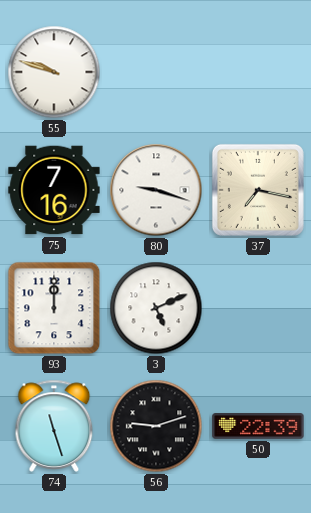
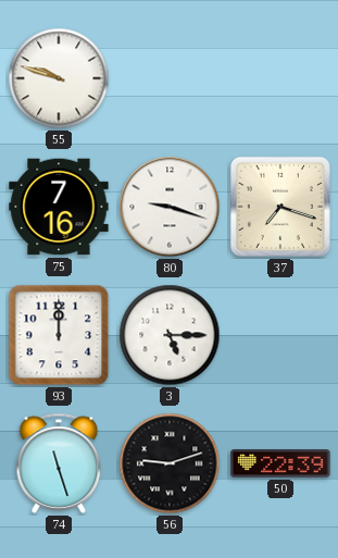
37: 7:17 -> 7:18
3: 5:11 -> 5:15
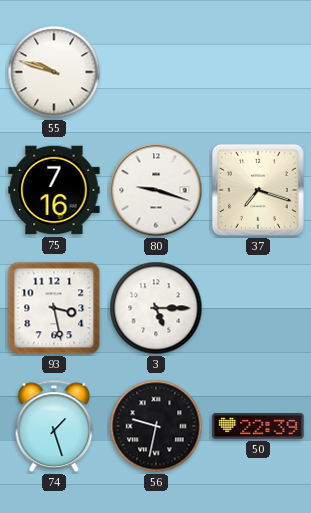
93: 12:00 -> 3:28
74: 11:27 -> 1:27
56: 9:12 -> 9:32
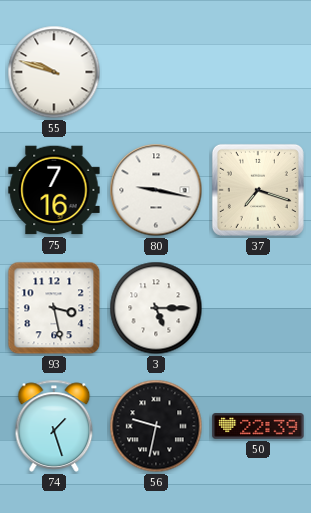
80: 9:18 -> 9:17
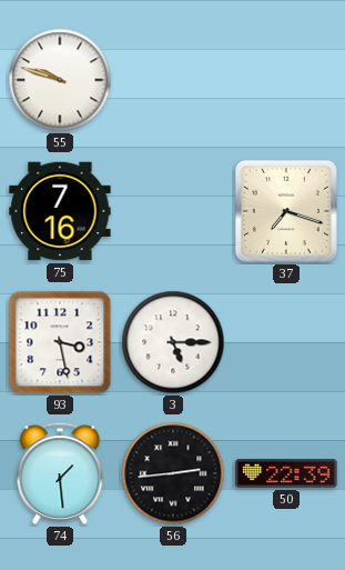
80: 9:17 -> none
74: 1:27 -> 1:29
56: 9:32 -> 2:44
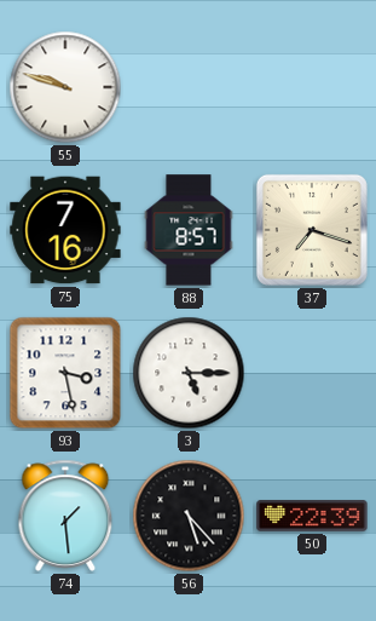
88: none -> 8:57
56: 2:44 -> 5:23
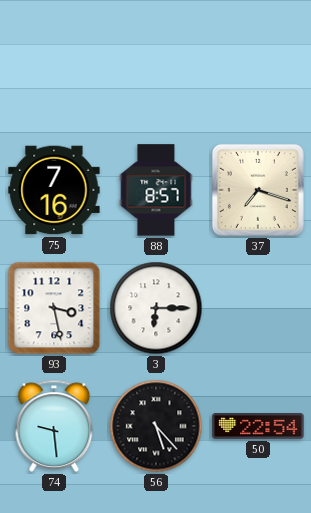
55: 9:48 -> none
3: 5:15 -> 6:15
74: 1:29 -> 9:29
50: 22:39 -> 22:54
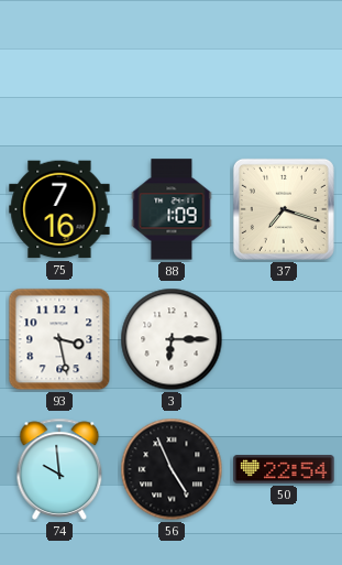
88: 8:57 -> 1:09
74: 9:29 -> 9:59
56: 5:23 -> 4:56
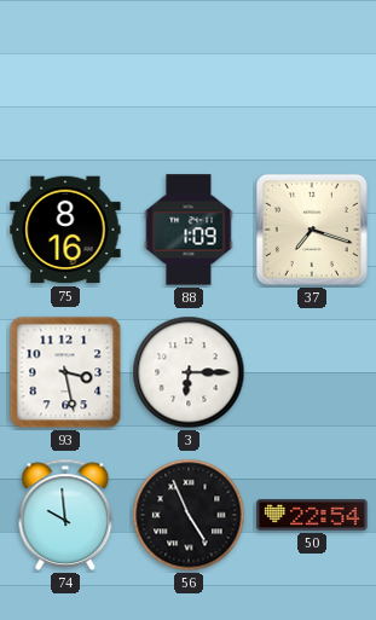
75: 7:16 -> 8:16
